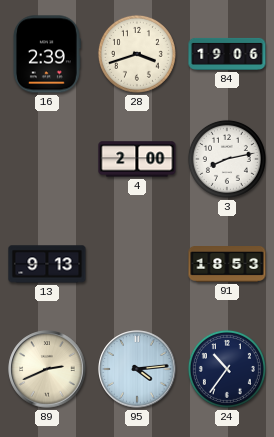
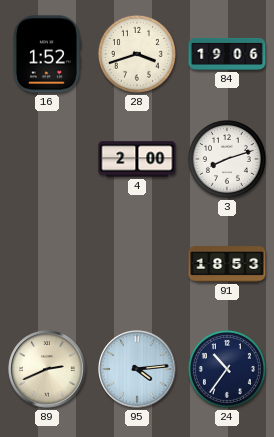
16: 2:39 -> 1:52
3: 8:13 -> 8:12
13: 9:13 -> none
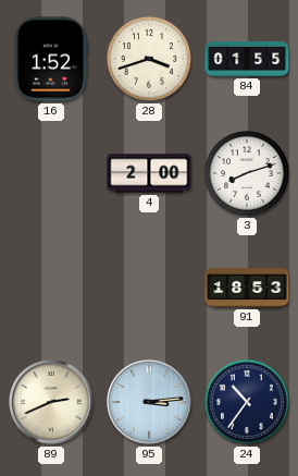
84: 19:06 -> 01:55
95: 4:14 -> 3:14
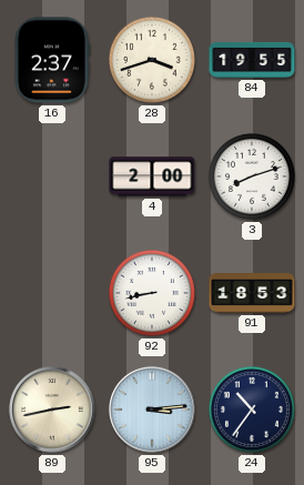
16: 1:52 -> 2:37
84: 01:55 -> 19:55
92: none -> 8:43
89: 2:41 -> 2:43
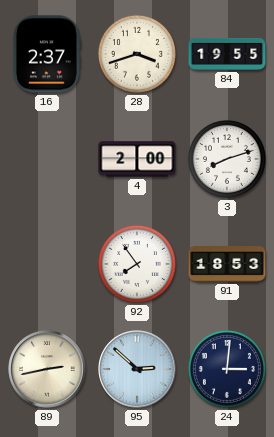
92: 8:43 -> 7:54
95: 3:14 -> 2:52
24: 10:36 -> 3:01
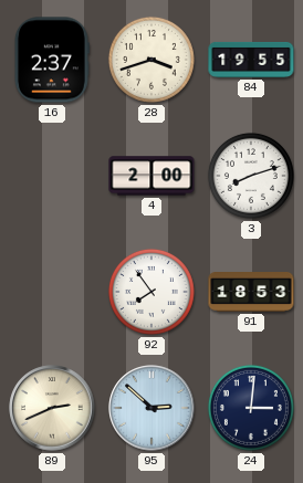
89: 2:43 -> 2:41
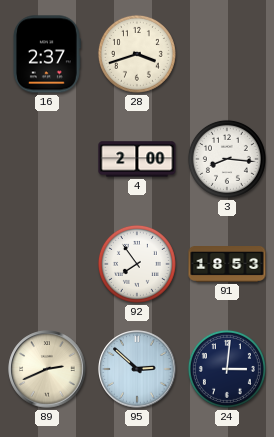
84: 19:55 -> none
3: 8:12 -> 8:16
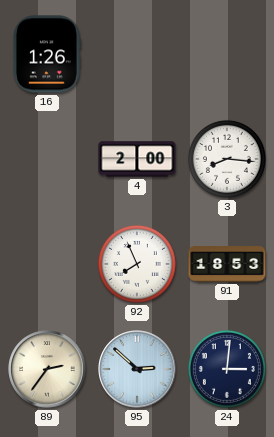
16: 2:37 -> 1:26
28: 3:42 -> none
92: 7:54 -> 7:56
89: 2:41 -> 2:36
